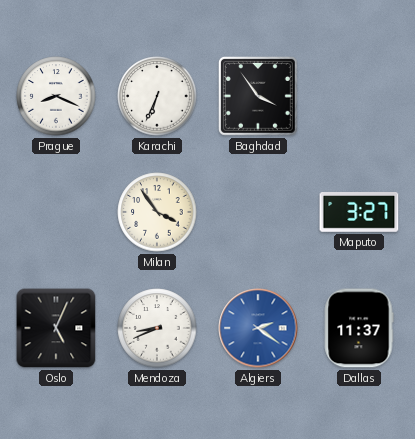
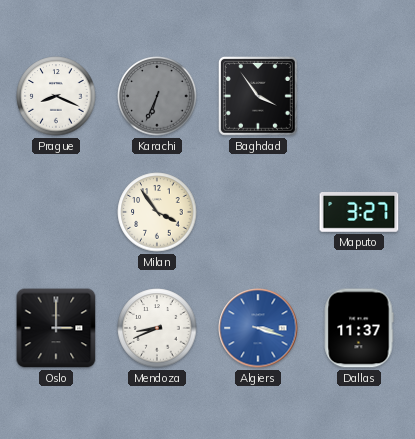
Karachi dial: white -> grey
Oslo: 5:04 -> 3:00
Algiers: 2:21 -> 3:18
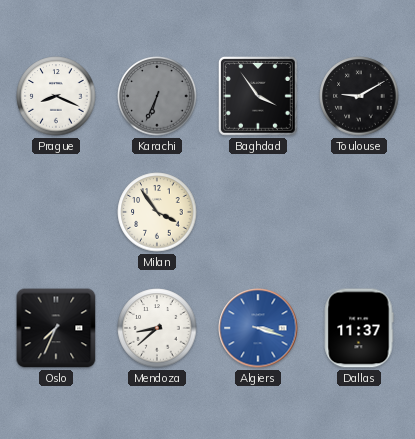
Toulouse: none -> 9:10
Maputo: 3:27 -> none
Oslo: 3:00 -> 7:34
Mendoza: 8:41 -> 8:38
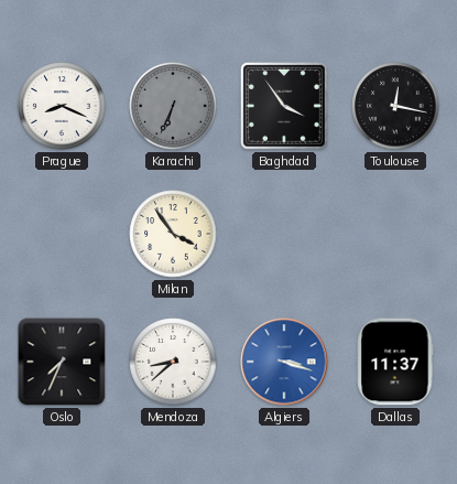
Toulouse: 9:10 -> 12:17
